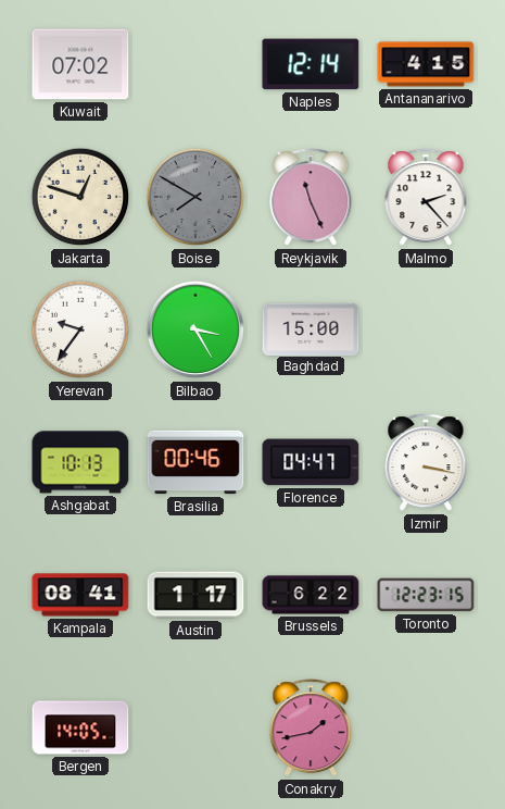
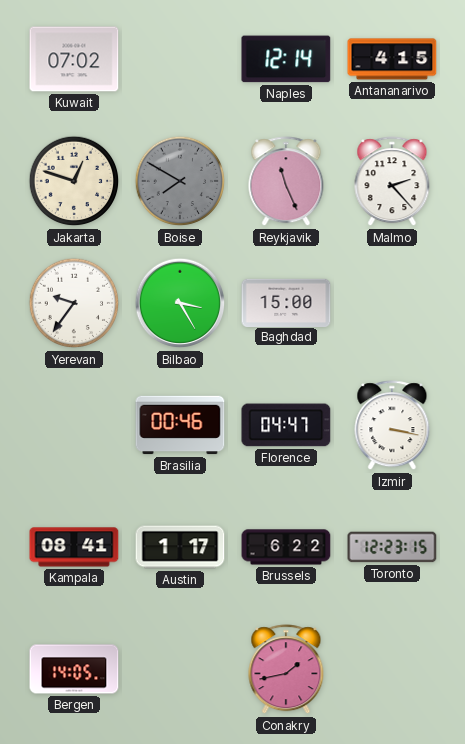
Ashgabat: 10:13 -> none
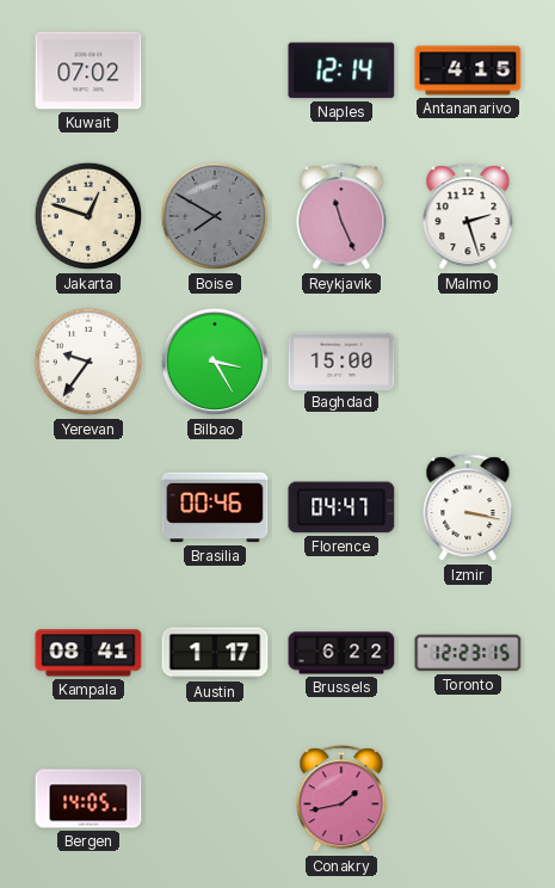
Malmo: 2:23 -> 2:27
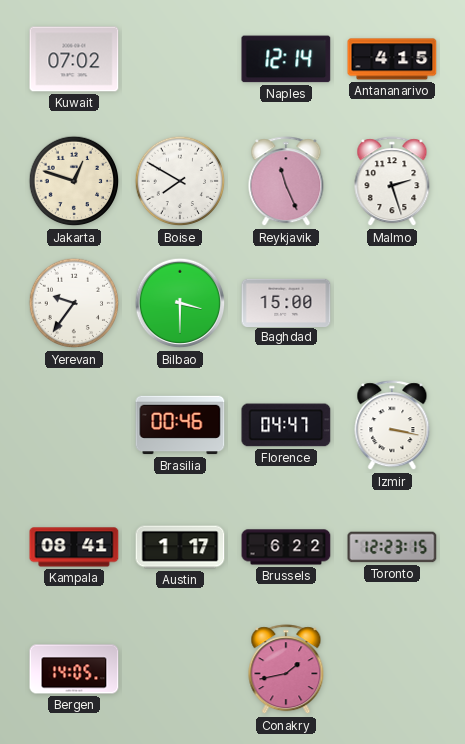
Boise dial: grey -> white
Bilbao: 3:25 -> 3:30
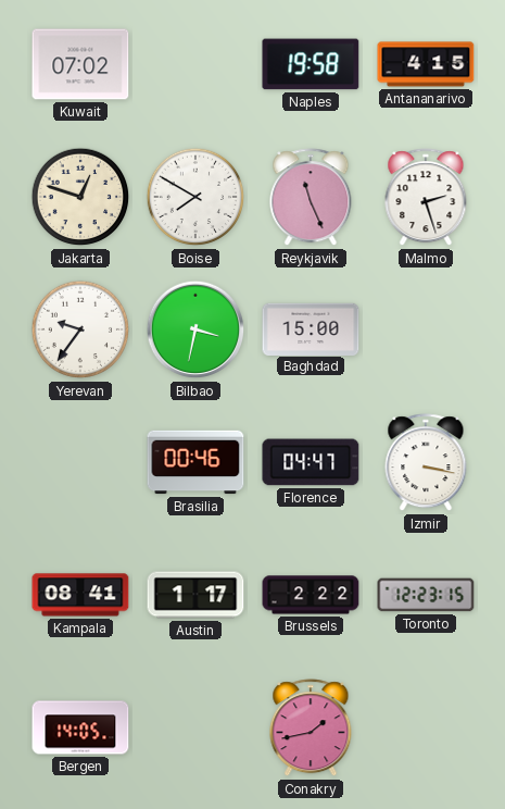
Naples: 12:14 -> 19:58
Bilbao: 3:30 -> 3:32
Brussels: 6:22 -> 2:22
